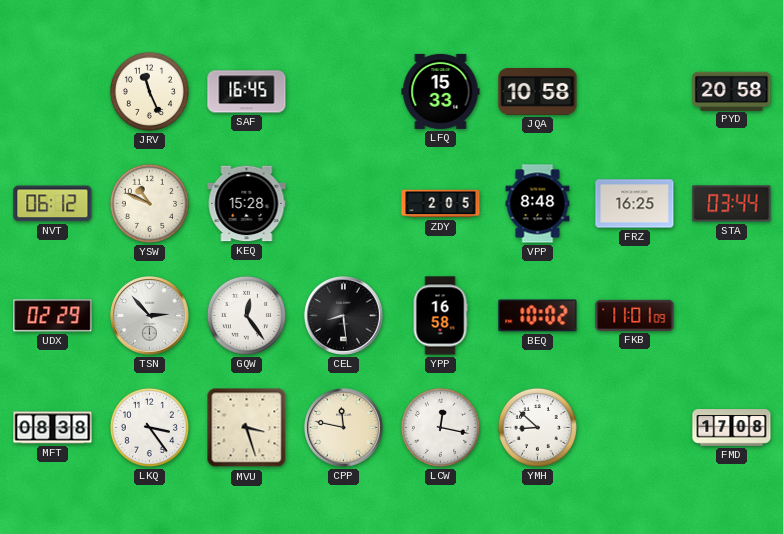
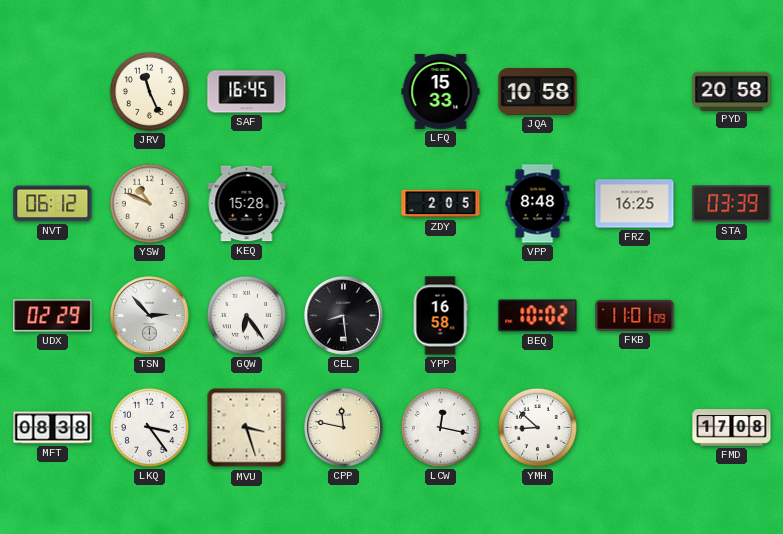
STA: 03:44 -> 03:39
GQW: 12:24 -> 6:24
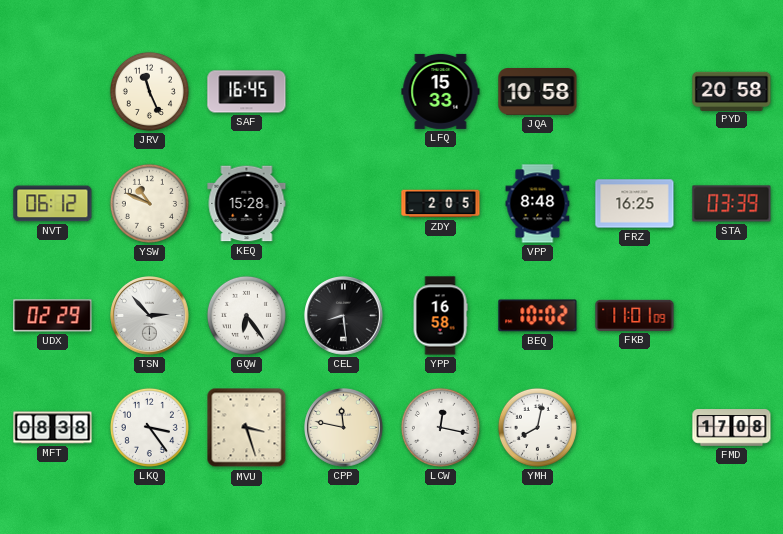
YMH: 8:52 -> 8:02
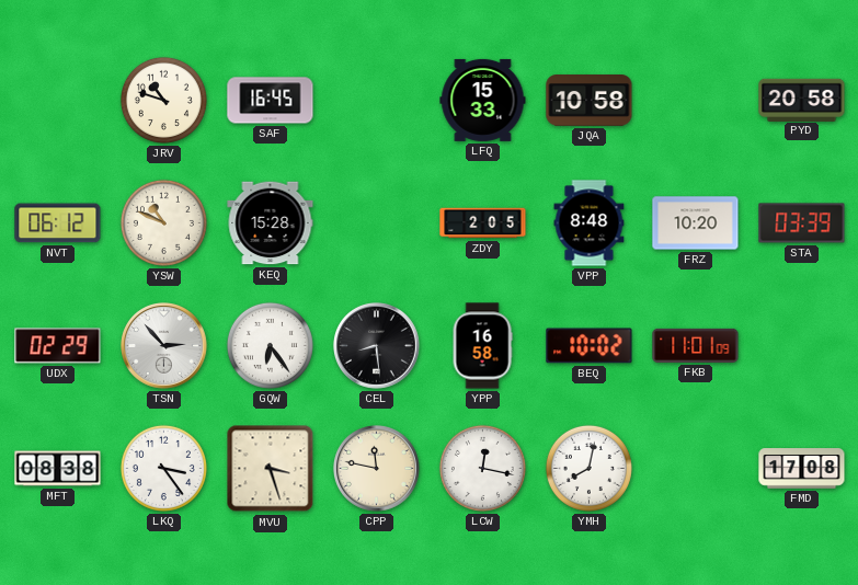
JRV: 11:26 -> 10:48
FRZ: 16:25 -> 10:20
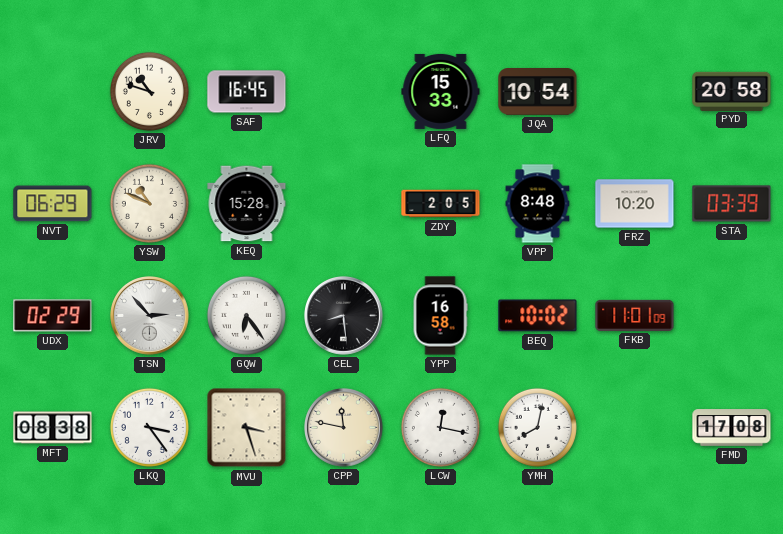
JQA: 10:58 -> 10:54
NVT: 06:12 -> 06:29
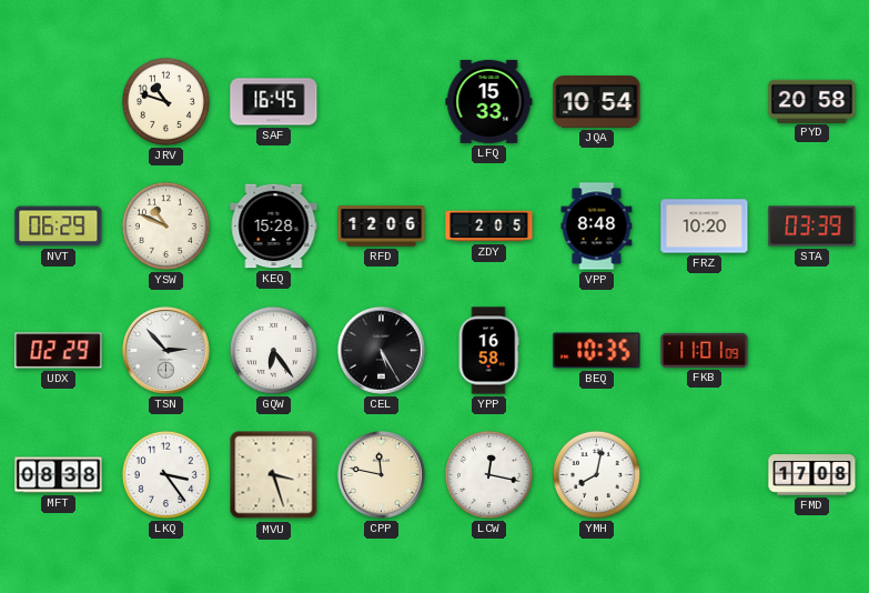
RFD: none -> 12:06
CEL: 8:29 -> 5:25
BEQ: 10:02 -> 10:35
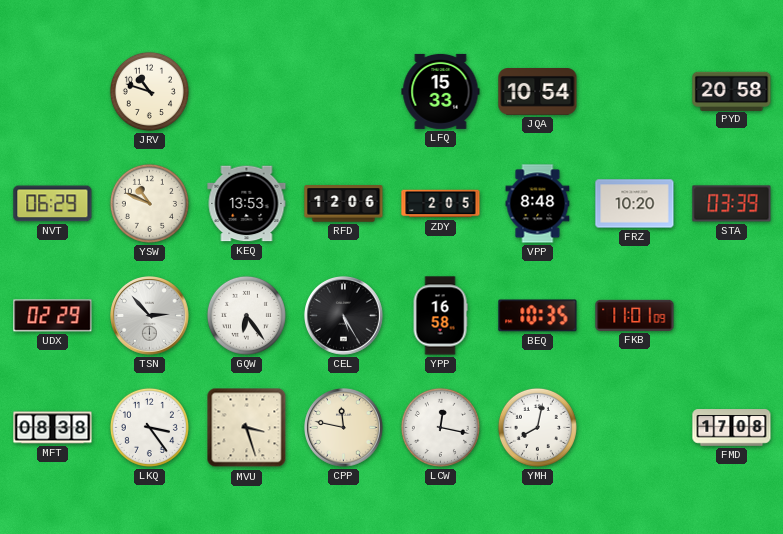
SAF: 16:45 -> none
KEQ: 15:28 -> 13:53
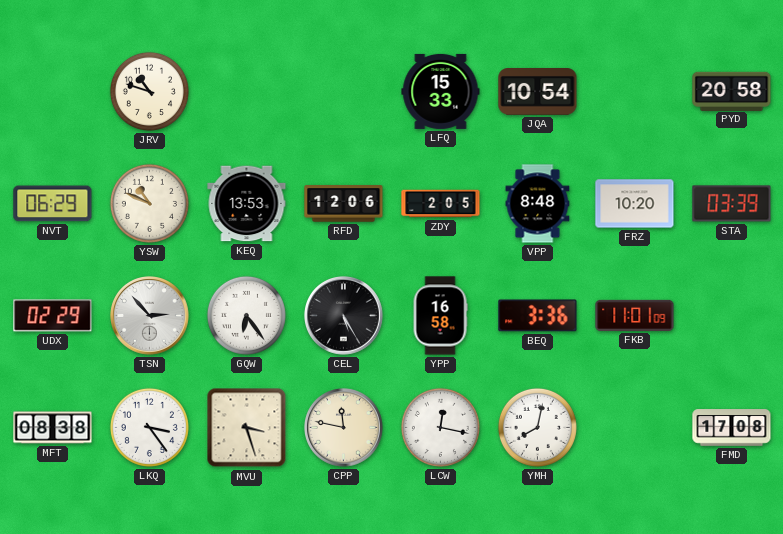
BEQ: 10:35 -> 3:36
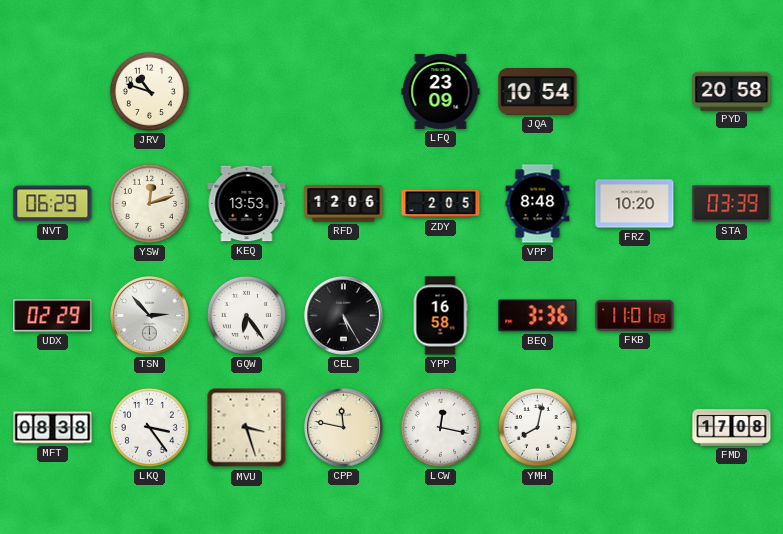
LFQ: 15:33 -> 23:09
YSW: 10:49 -> 12:12
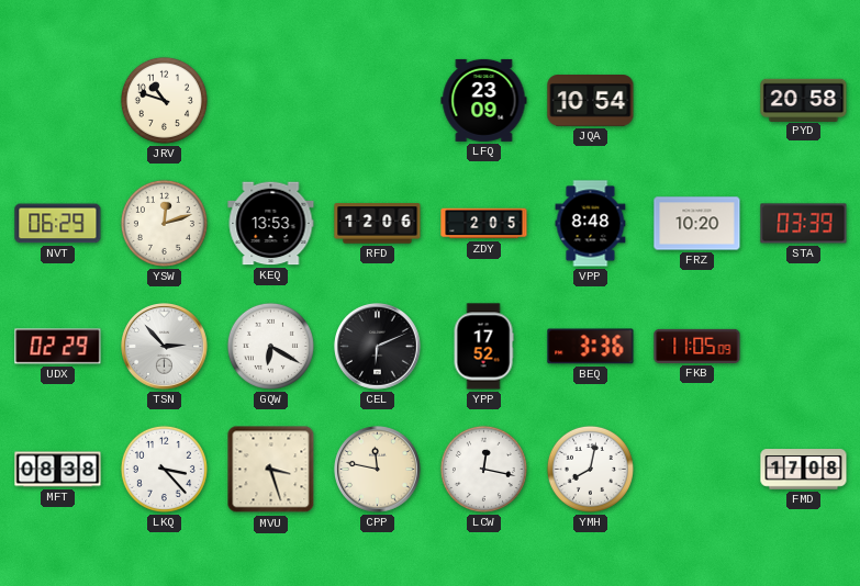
GQW: 6:24 -> 6:20
CEL: 5:25 -> 6:11
YPP: 16:58 -> 17:52
FKB: 11:01 -> 11:05
LKQ: 3:24 -> 3:23
